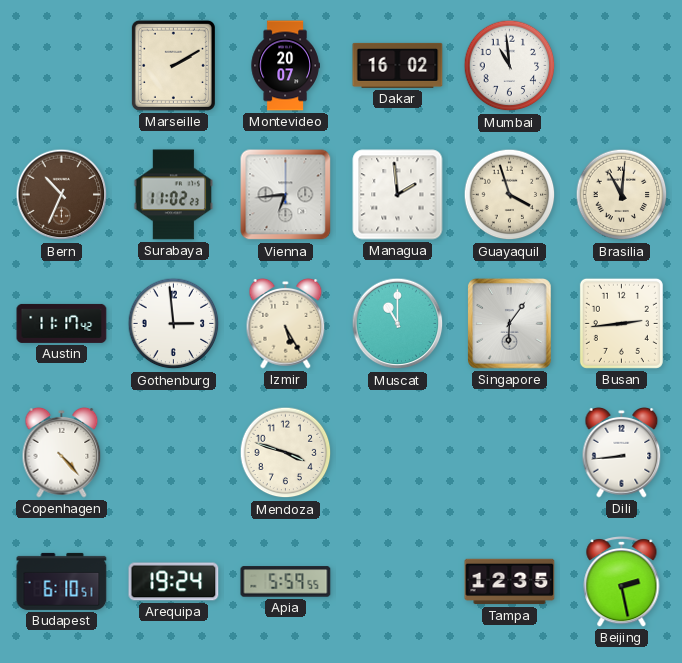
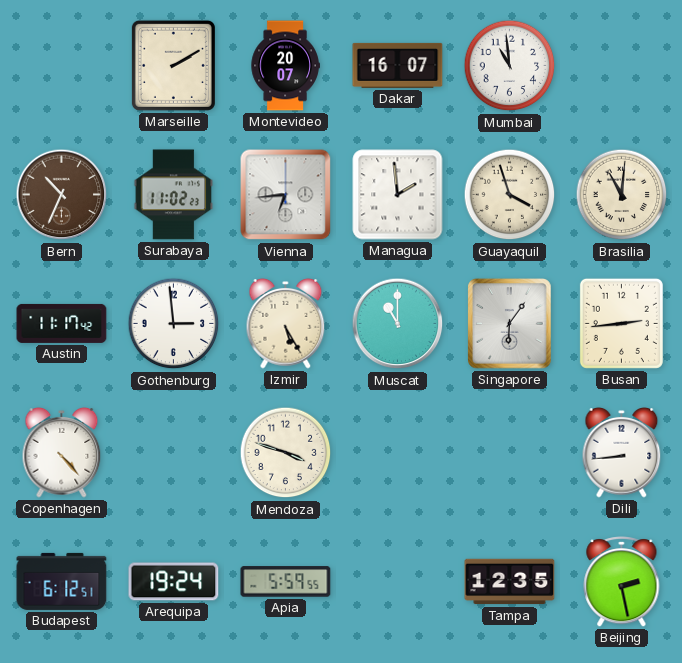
Dakar: 16:02 -> 16:07
Budapest: 6:10 -> 6:12
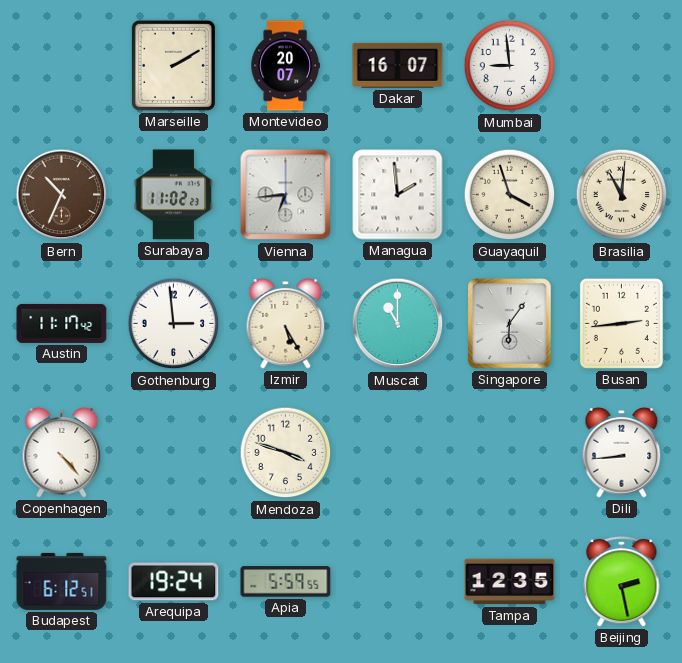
Mumbai: 10:59 -> 8:59
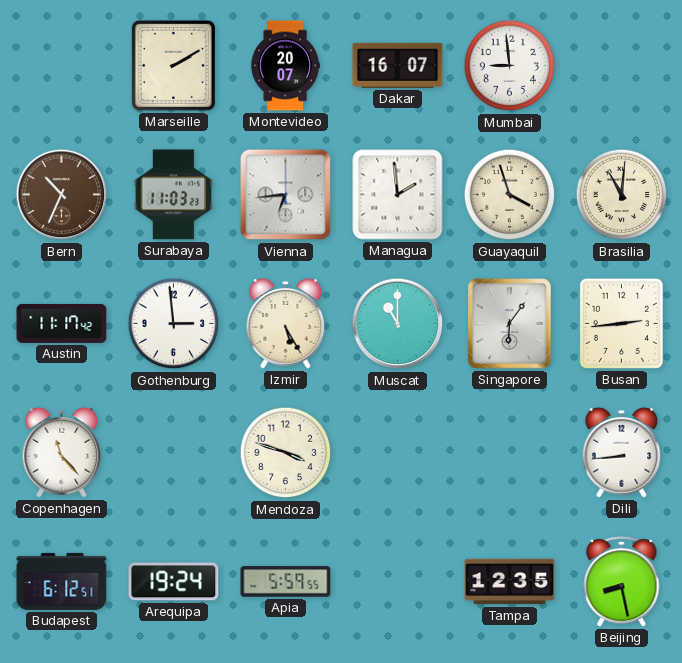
Surabaya: 11:02 -> 11:03
Copenhagen: 4:23 -> 11:23
Beijing: 2:28 -> 8:28
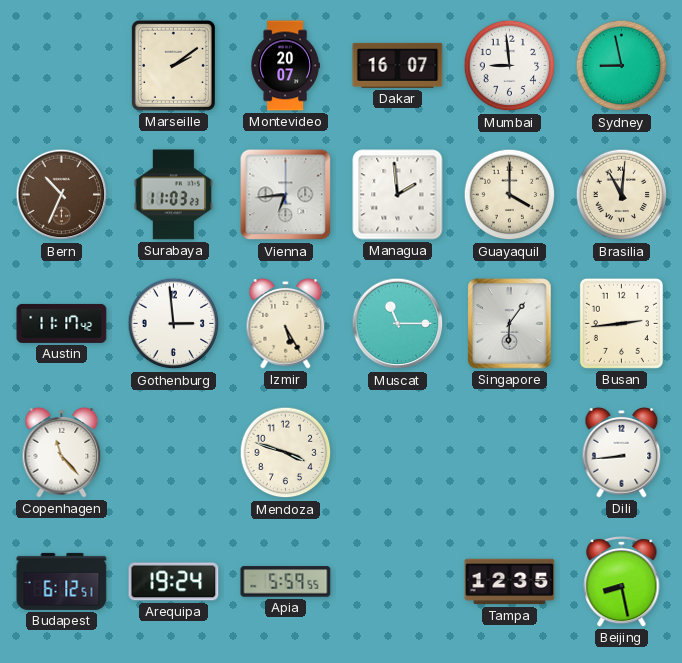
Marseille: 2:10 -> 2:09
Sydney: none -> 8:58
Guayaquil: 3:57 -> 4:00
Muscat: 11:00 -> 11:15
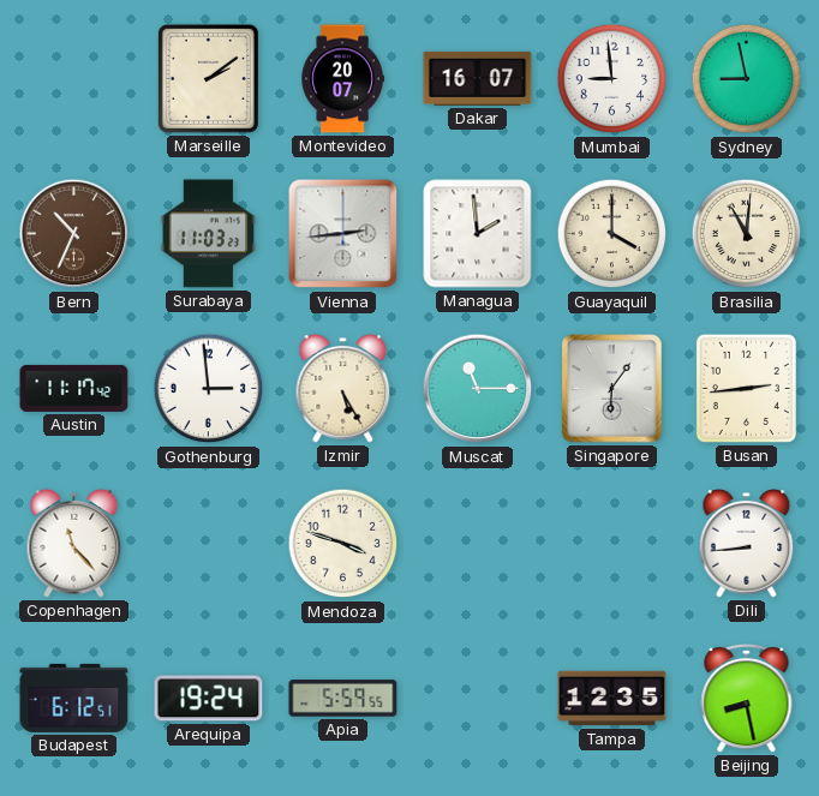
Vienna: 6:44 -> 2:44
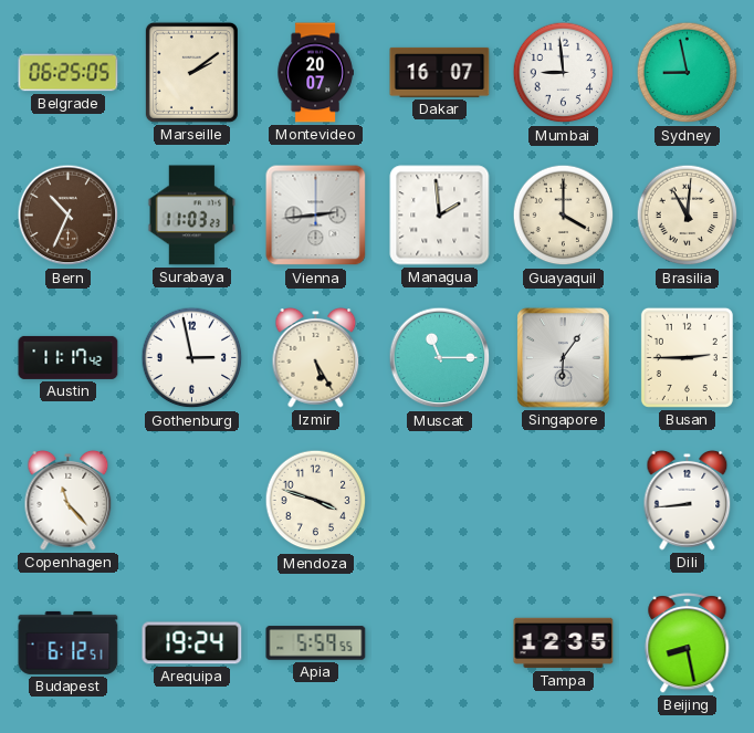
Belgrade: none -> 06:25
Gothenburg: 2:59 -> 2:58
Busan: 2:44 -> 2:45
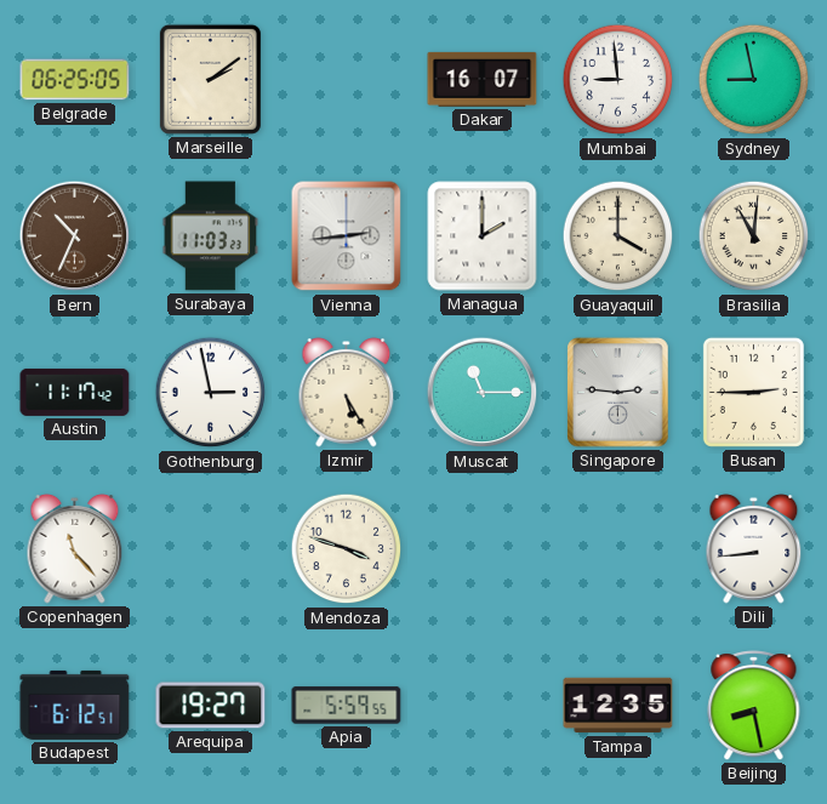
Montevideo: 20:07 -> none
Managua: 1:59 -> 2:00
Singapore: 6:06 -> 2:46
Arequipa: 19:24 -> 19:27
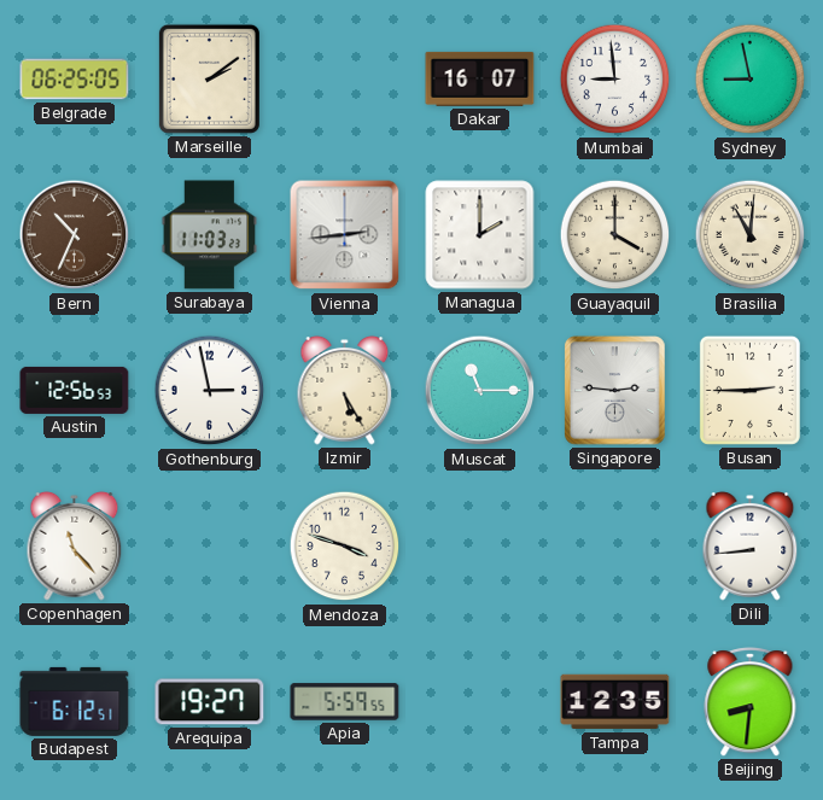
Austin: 11:17 -> 12:56
Beijing: 8:28 -> 8:31
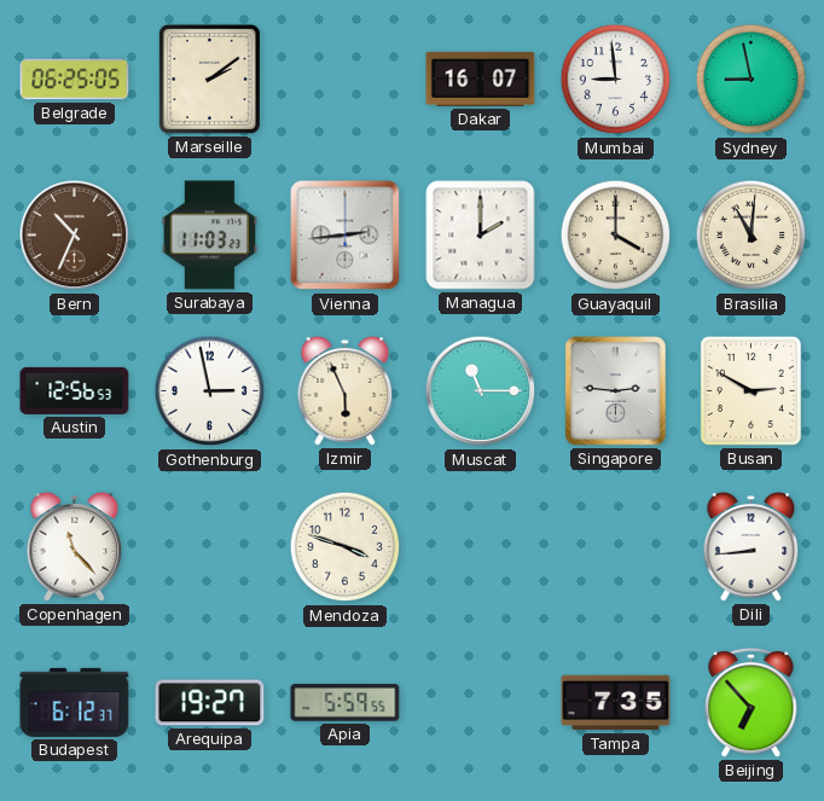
Izmir: 5:25 -> 5:56
Busan: 2:45 -> 2:50
Budapest: 6:12:51 -> 6:12:37
Tampa: 12:35 -> 7:35
Beijing: 8:31 -> 6:53
